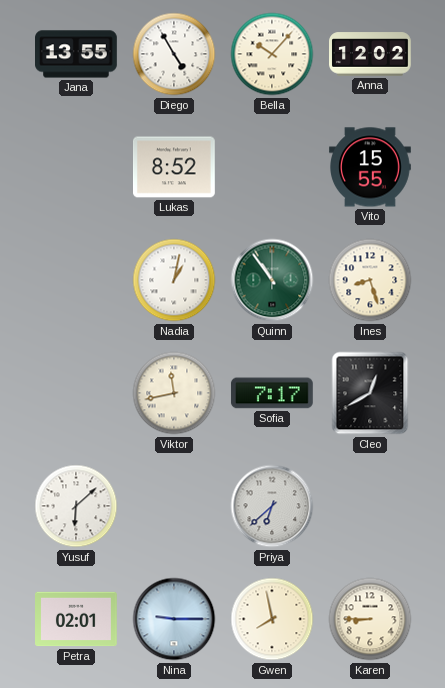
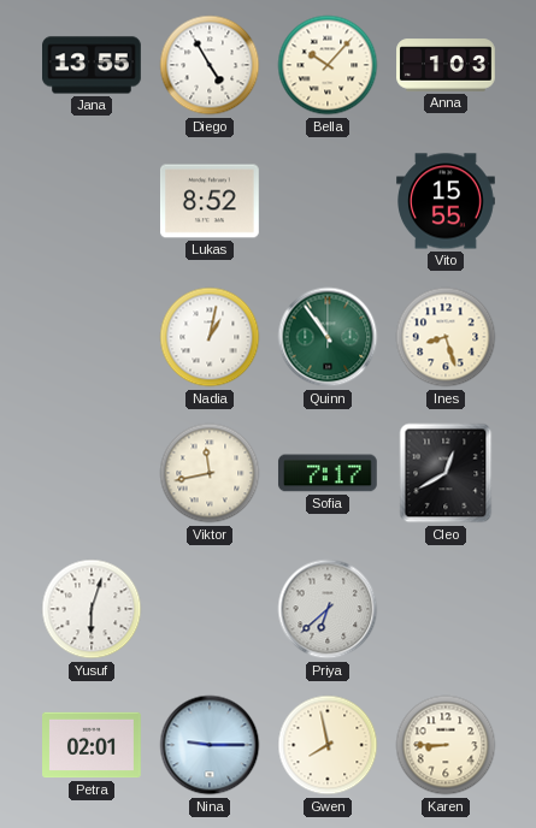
Anna: 12:02 -> 1:03
Yusuf: 6:08 -> 6:03
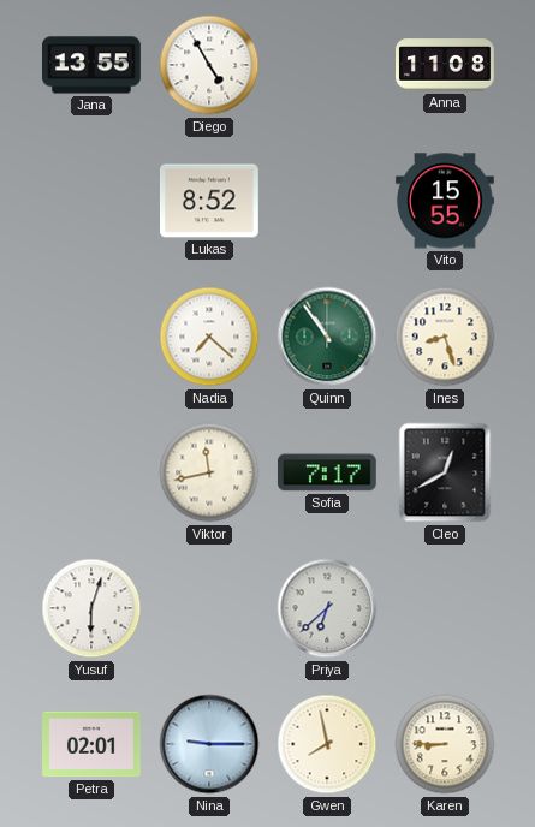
Bella: 10:07 -> none
Anna: 1:03 -> 11:08
Nadia: 1:02 -> 7:22
